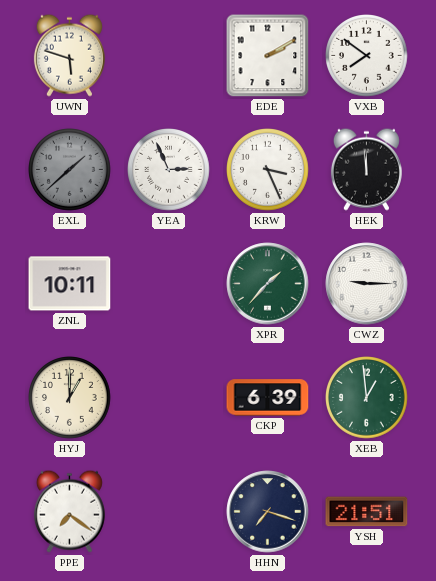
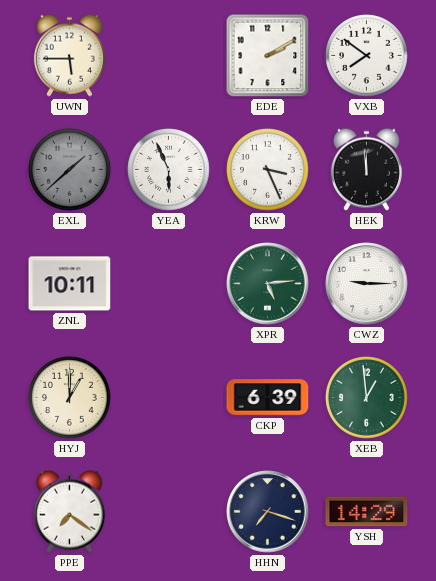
UWN: 5:48 -> 5:45
YEA: 2:56 -> 5:56
XPR: 1:37 -> 5:14
YSH: 21:51 -> 14:29
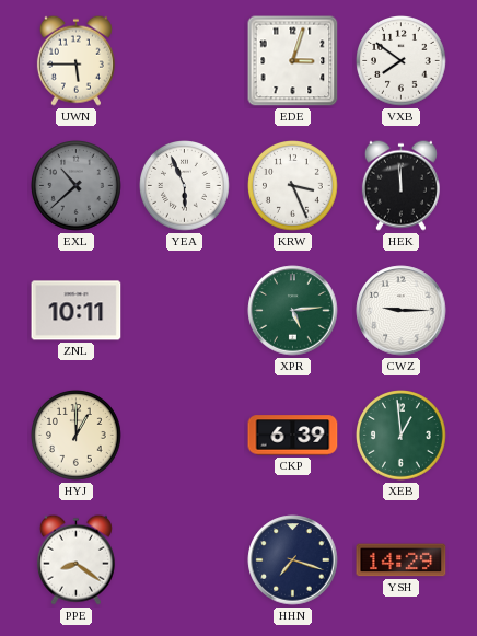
EDE: 2:10 -> 3:03
EXL: 1:38 -> 10:38
PPE: 7:21 -> 8:21
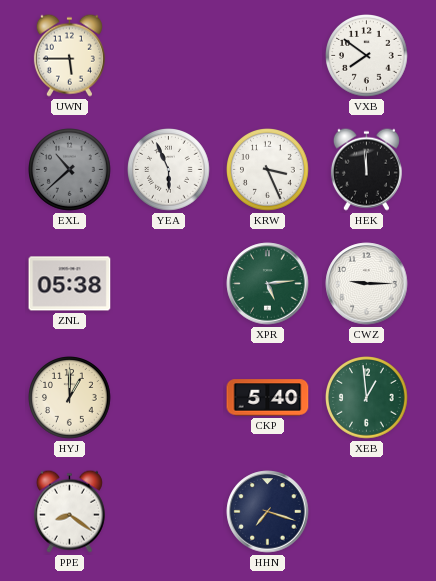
EDE: 3:03 -> none
ZNL: 10:11 -> 05:38
CKP: 6:39 -> 5:40
YSH: 14:29 -> none
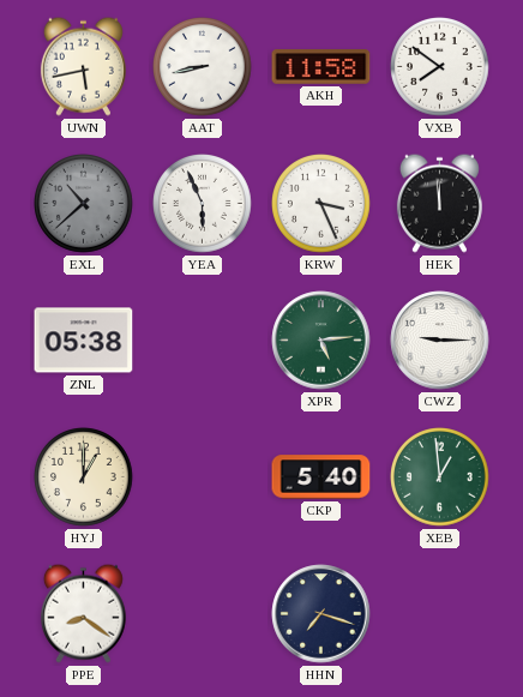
UWN: 5:45 -> 5:43
AAT: none -> 8:43
AKH: none -> 11:58
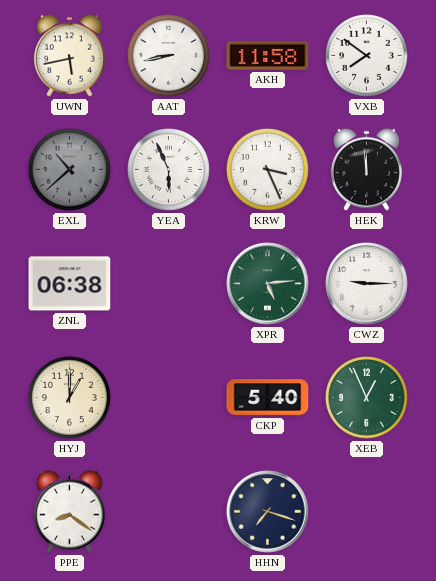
ZNL: 05:38 -> 06:38
XEB: 12:59 -> 12:56
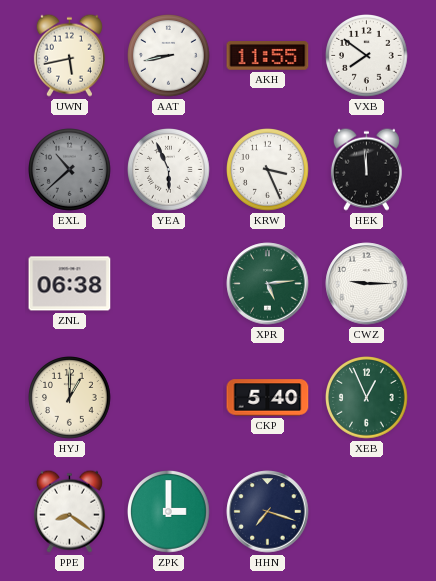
AKH: 11:58 -> 11:55
ZPK: none -> 3:00
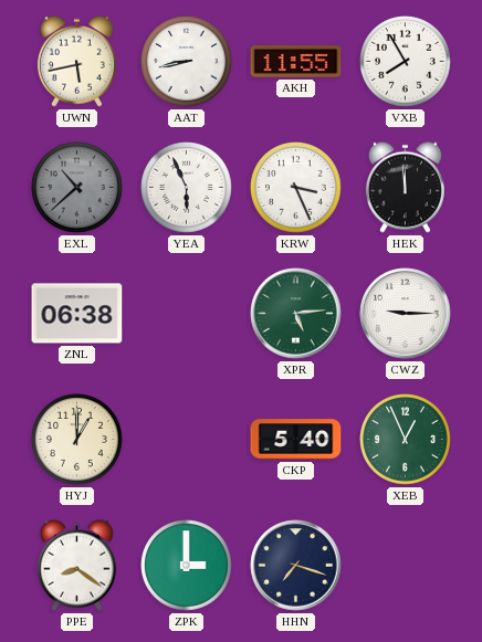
VXB: 7:51 -> 7:55
